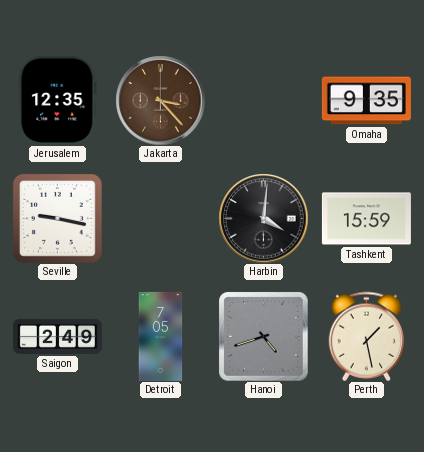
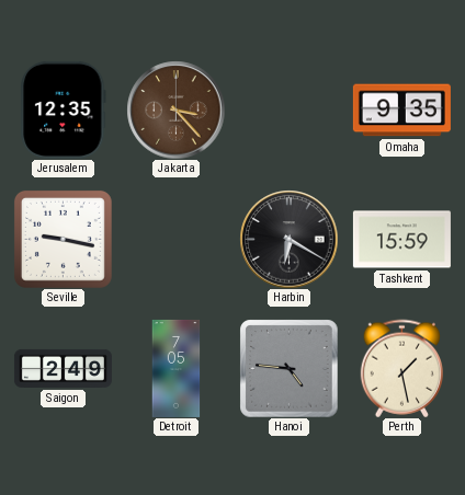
Harbin: 4:01 -> 6:20
Hanoi: 4:42 -> 4:46
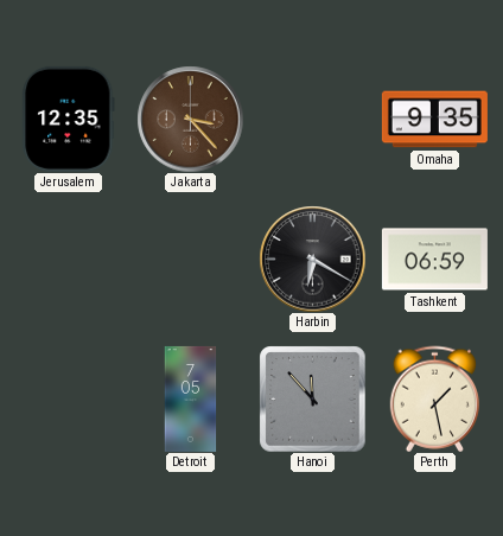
Seville: 9:17 -> none
Tashkent: 15:59 -> 06:59
Saigon: 2:49 -> none
Hanoi: 4:46 -> 11:53
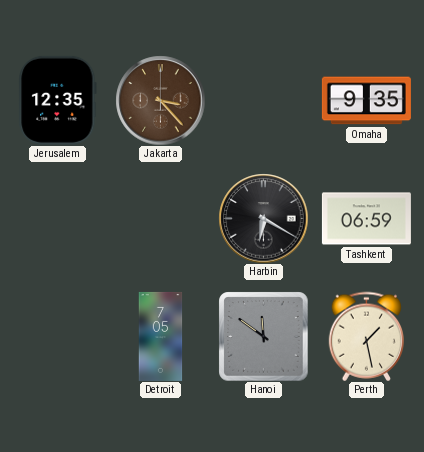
Hanoi: 11:53 -> 11:51
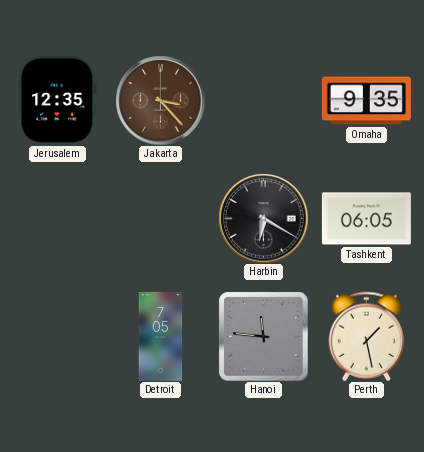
Tashkent: 06:59 -> 06:05
Hanoi: 11:51 -> 11:46
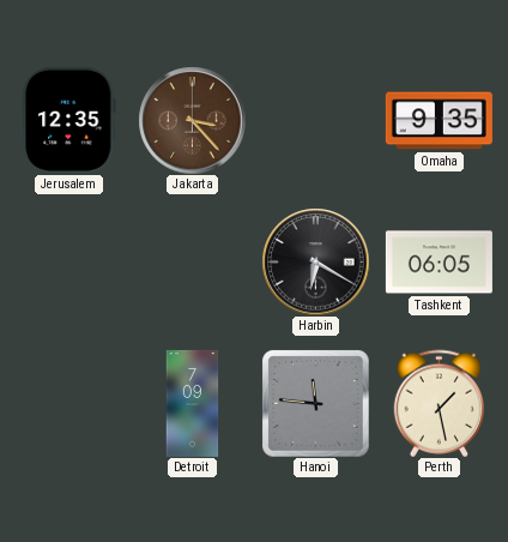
Detroit: 7:05 -> 7:09
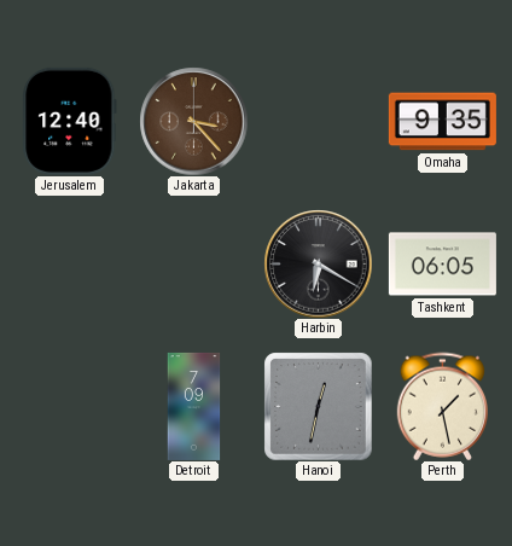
Jerusalem: 12:35 -> 12:40
Hanoi: 11:46 -> 12:32
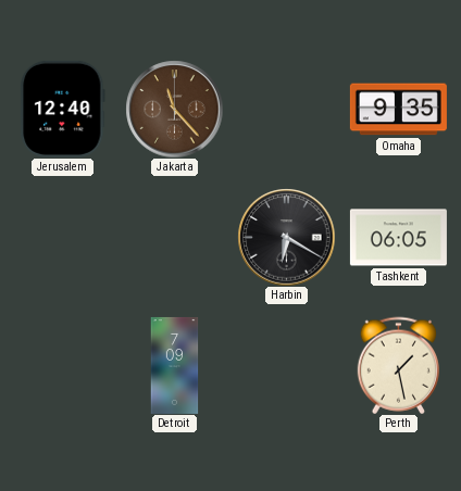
Jakarta: 3:23 -> 11:23
Hanoi: 12:32 -> none
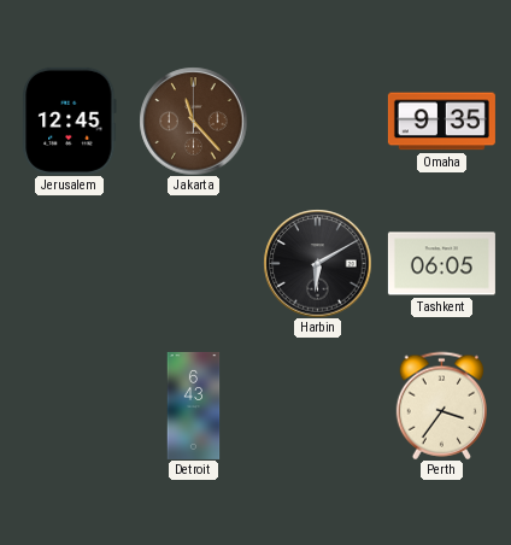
Jerusalem: 12:40 -> 12:45
Harbin: 6:20 -> 6:10
Detroit: 7:09 -> 6:43
Perth: 1:28 -> 3:36
